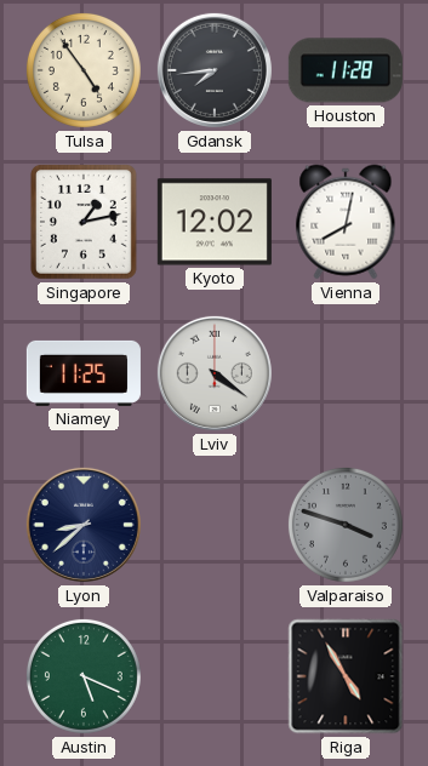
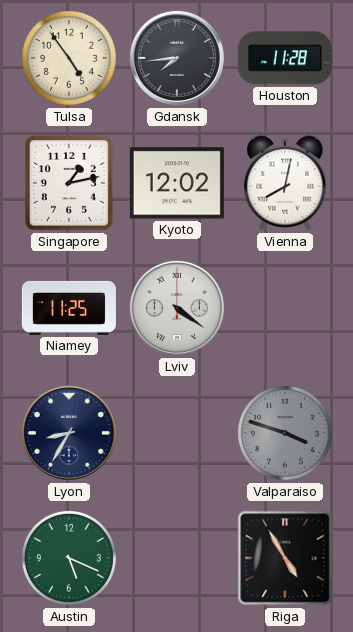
Lyon: 8:38 -> 8:35
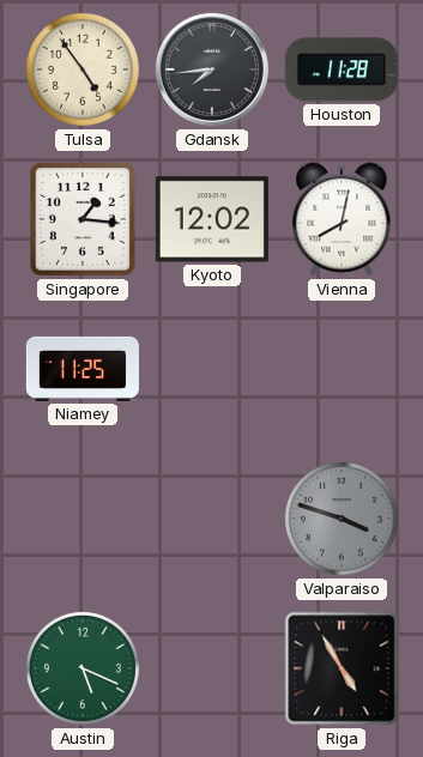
Singapore: 1:13 -> 1:16
Lviv: 4:21 -> none
Lyon: 8:35 -> none
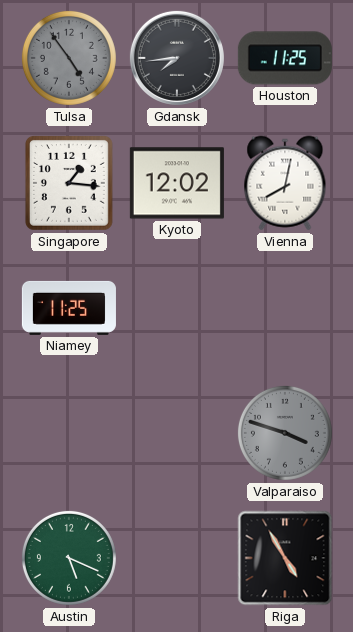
Tulsa dial: cream -> grey
Houston: 11:28 -> 11:25
